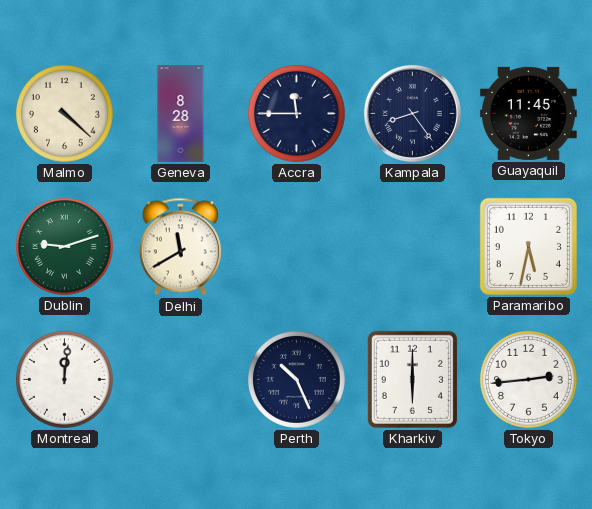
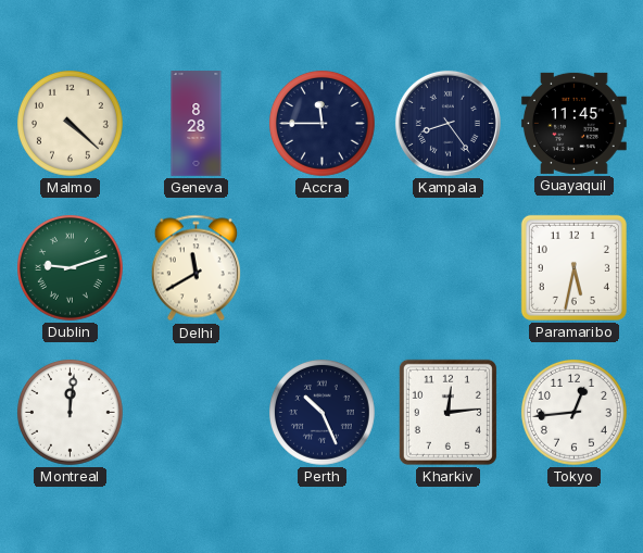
Kharkiv: 6:00 -> 12:14
Tokyo: 2:44 -> 12:44
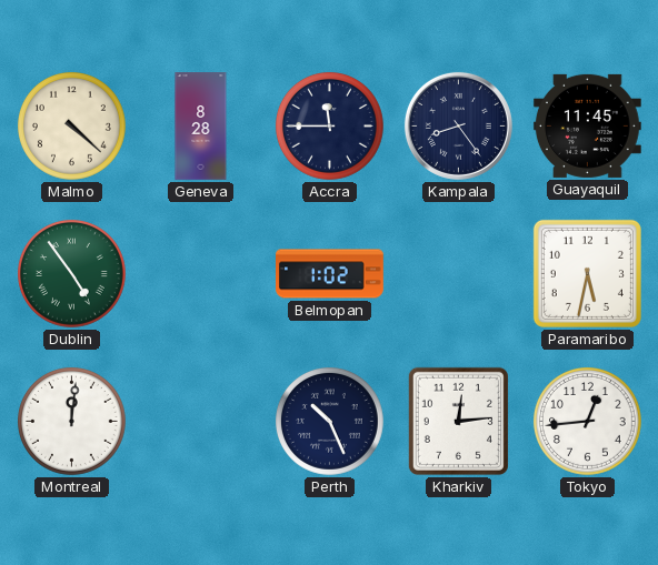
Dublin: 9:12 -> 4:54
Delhi: 11:40 -> none
Belmopan: none -> 1:02
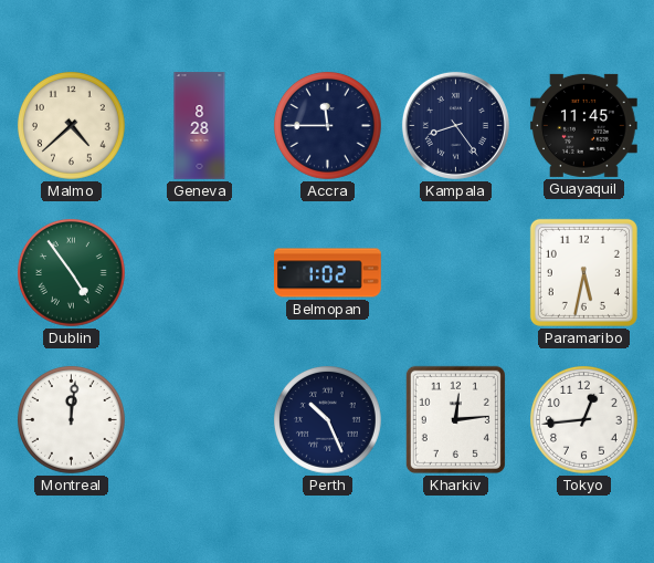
Malmo: 4:22 -> 4:38
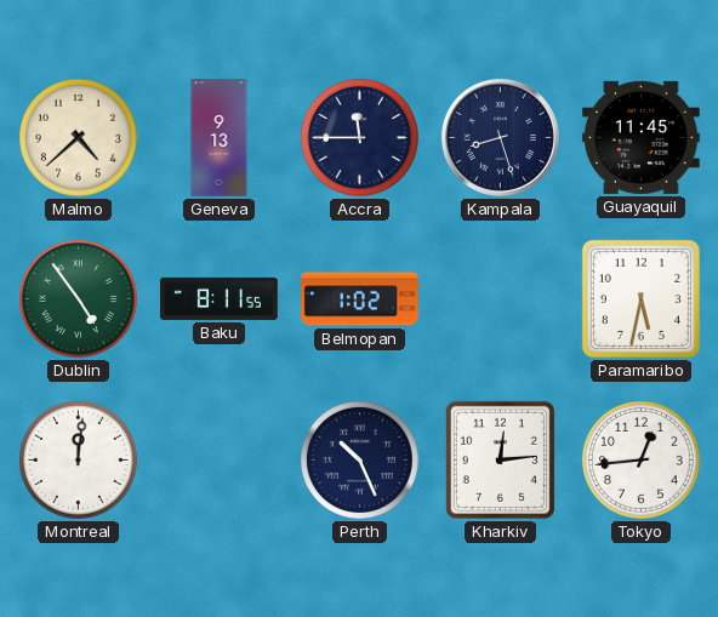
Geneva: 8:28 -> 9:13
Kampala: 8:24 -> 8:27
Baku: none -> 8:11
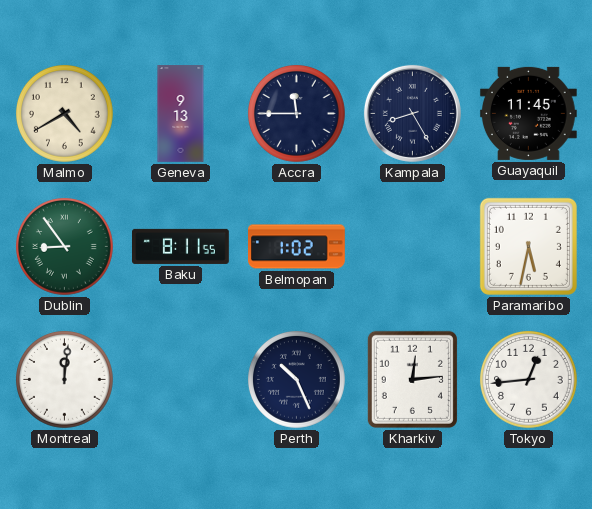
Malmo: 4:38 -> 4:40
Kampala: 8:27 -> 8:25
Dublin: 4:54 -> 8:54
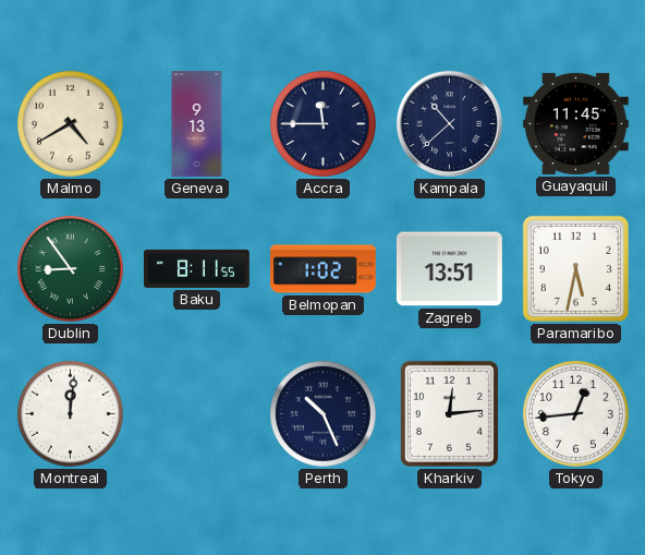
Kampala: 8:25 -> 10:38
Zagreb: none -> 13:51
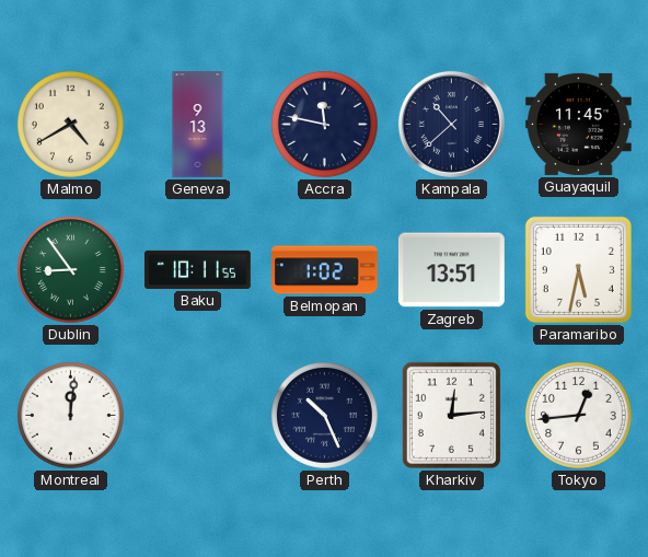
Accra: 11:45 -> 11:47
Baku: 8:11 -> 10:11
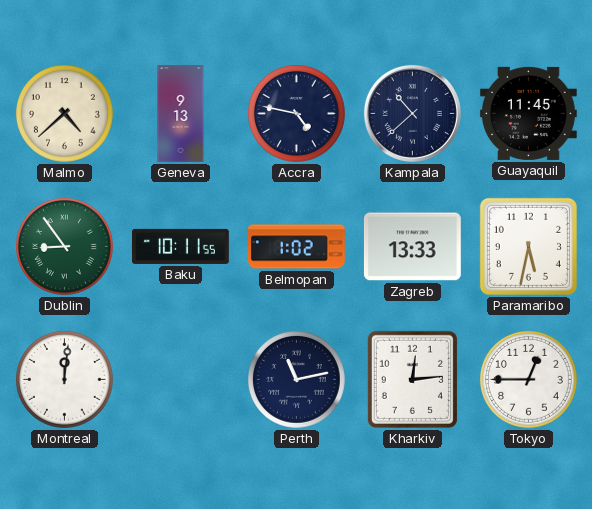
Malmo: 4:40 -> 4:38
Accra: 11:47 -> 4:47
Zagreb: 13:51 -> 13:33
Perth: 10:26 -> 11:13
Tokyo: 12:44 -> 12:45
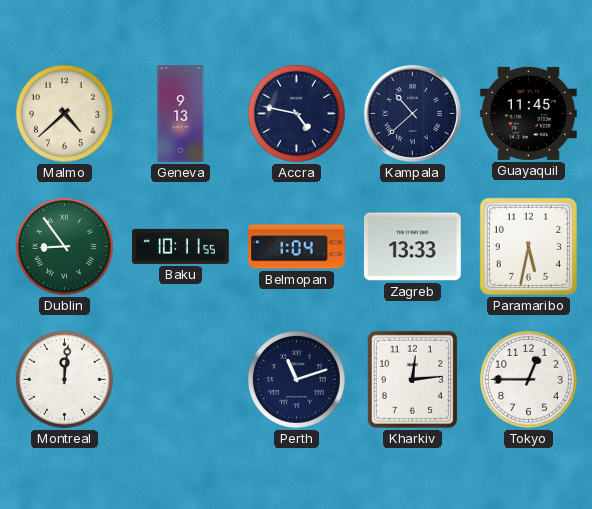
Belmopan: 1:02 -> 1:04
Perth: 11:13 -> 11:12
